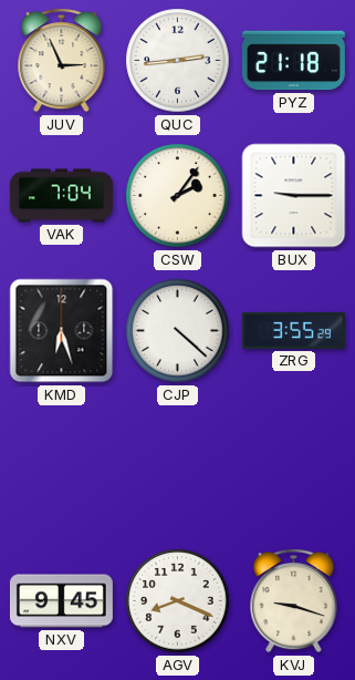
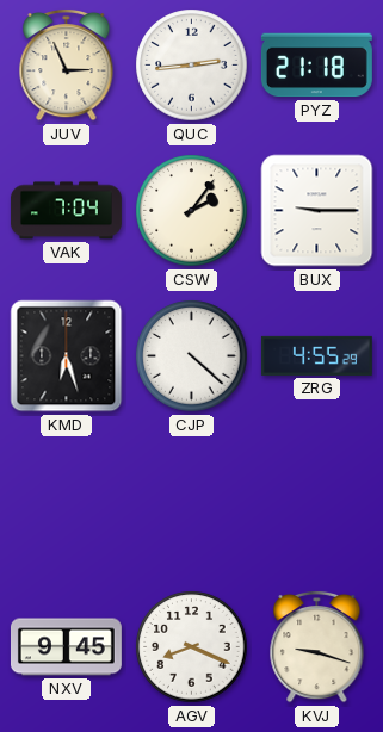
ZRG: 3:55 -> 4:55
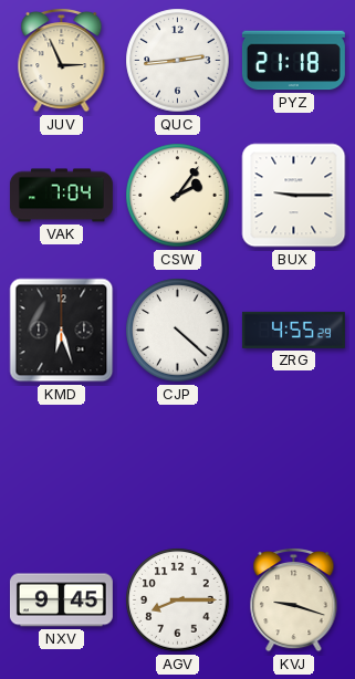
AGV: 8:19 -> 8:15
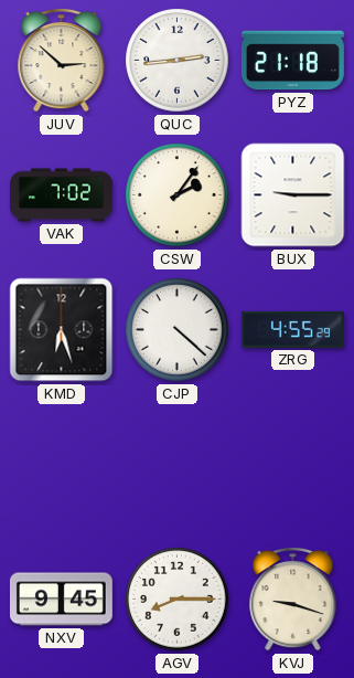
JUV: 2:56 -> 2:52
VAK: 7:04 -> 7:02
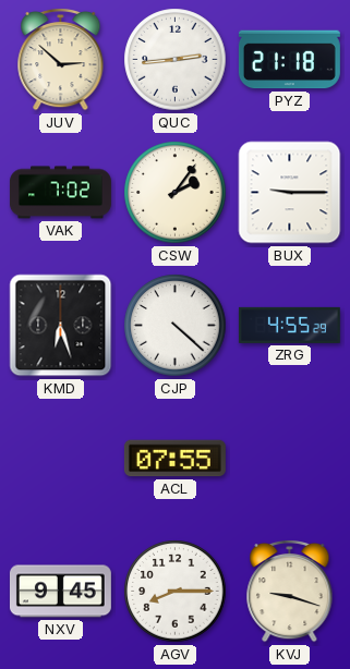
ACL: none -> 07:55
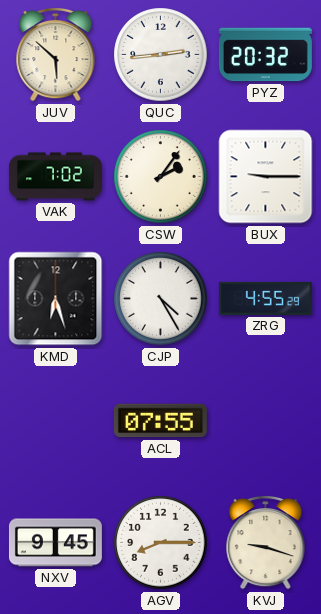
JUV: 2:52 -> 5:52
PYZ: 21:18 -> 20:32
CJP: 4:22 -> 4:25
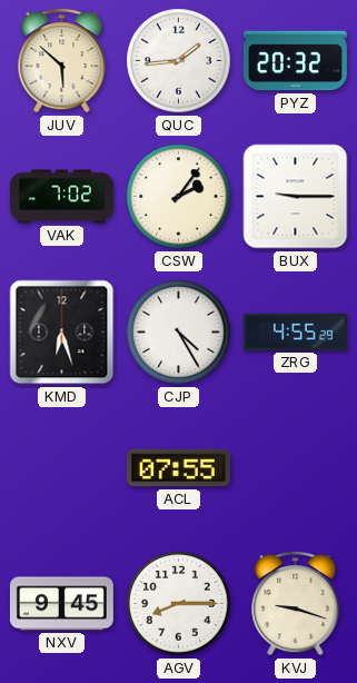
QUC: 2:44 -> 1:44
